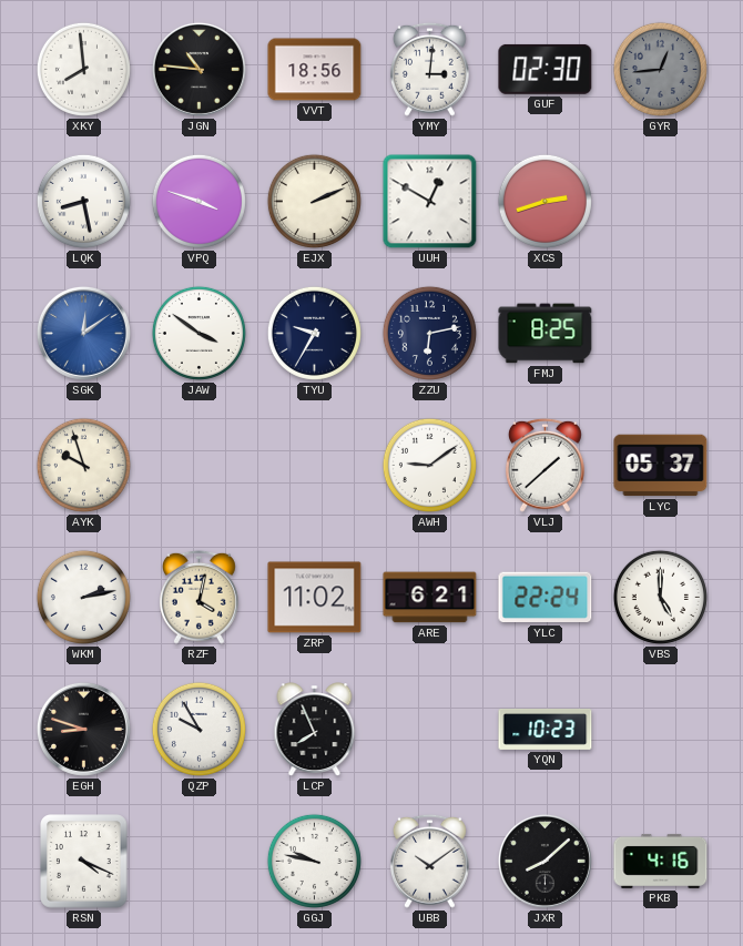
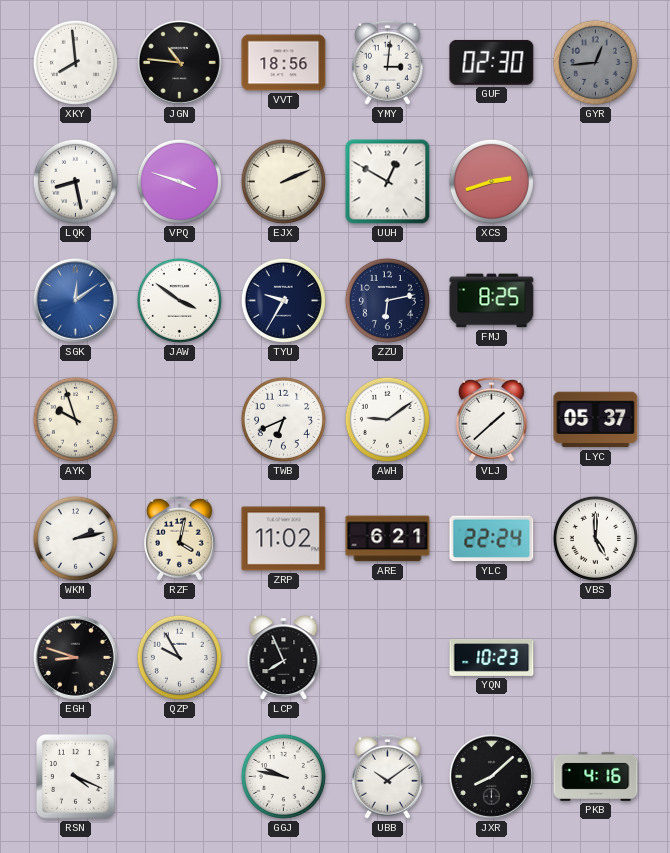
TWB: none -> 6:41
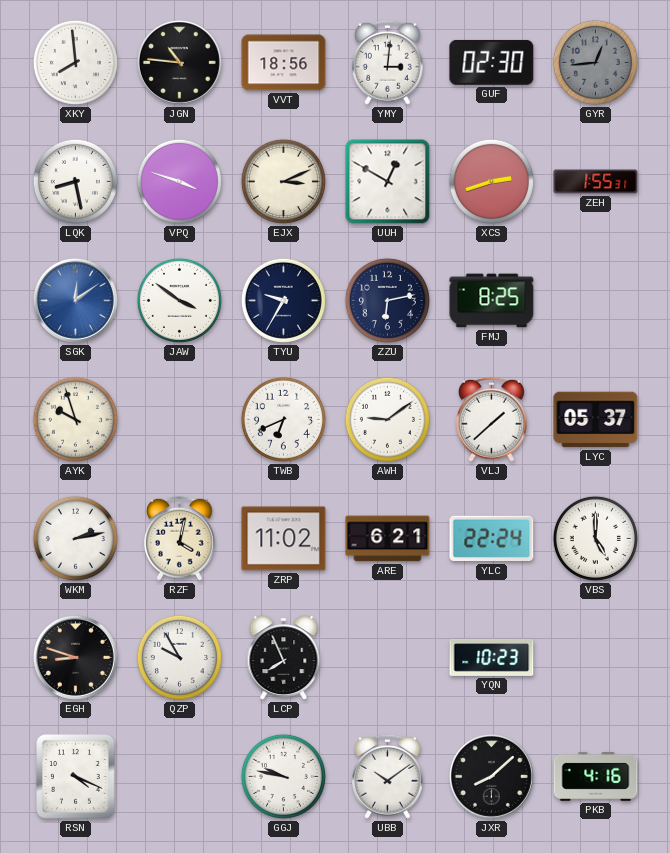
EJX: 2:11 -> 3:11
ZEH: none -> 1:55
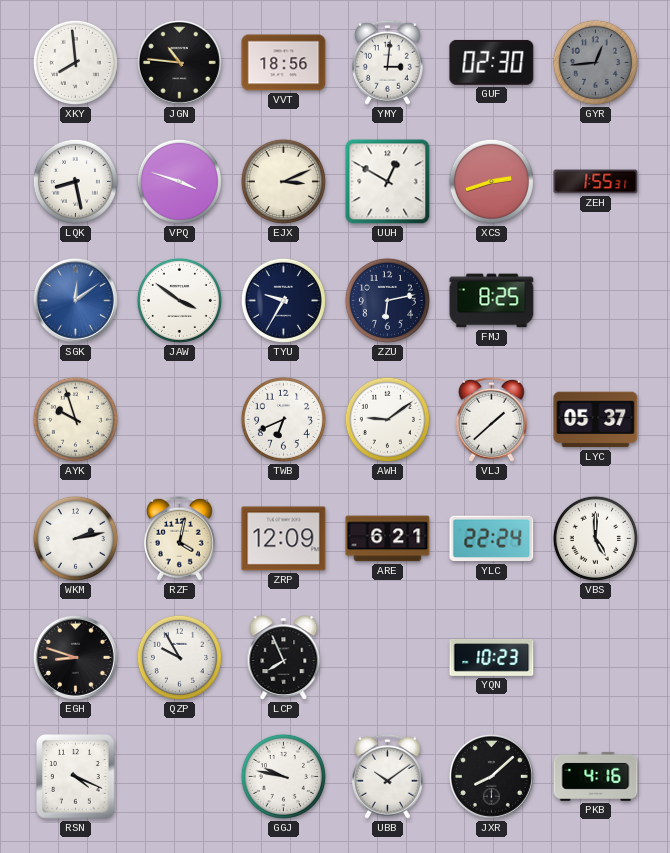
ZRP: 11:02 -> 12:09
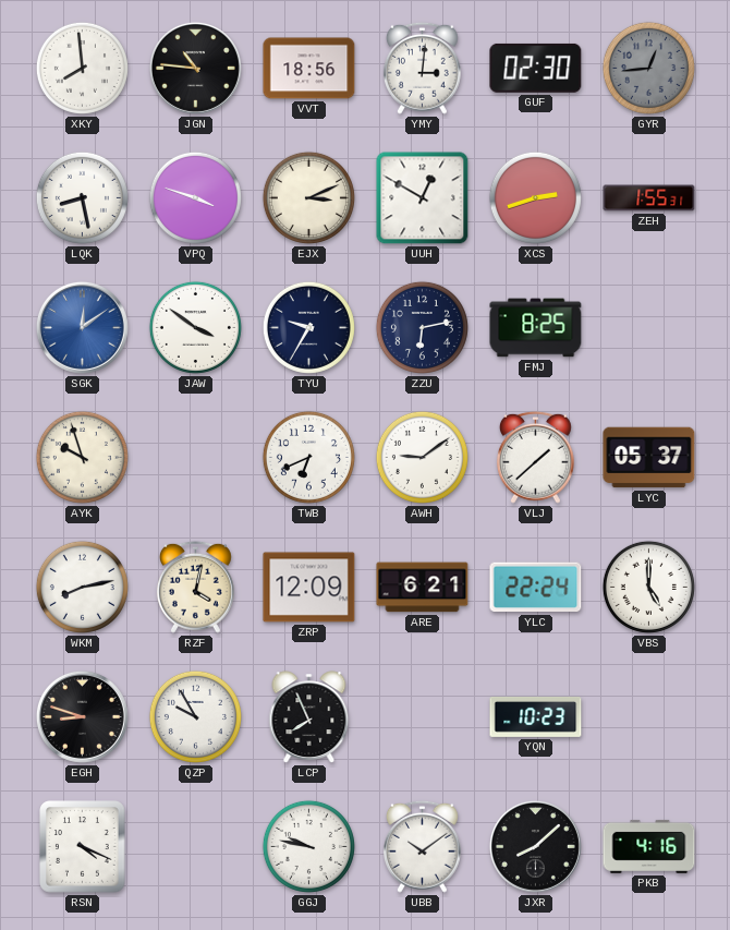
WKM: 2:13 -> 8:13
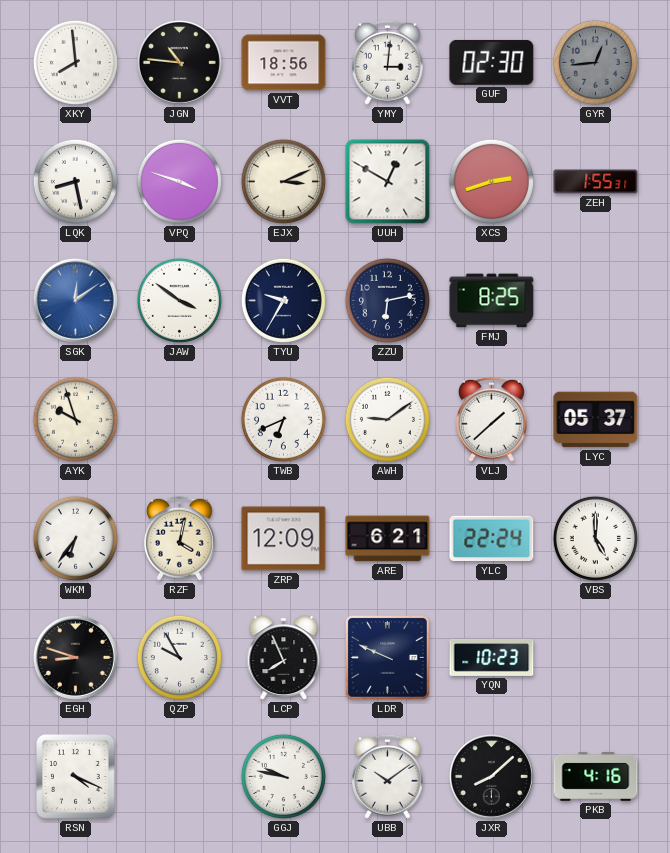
WKM: 8:13 -> 6:36
LDR: none -> 9:49
